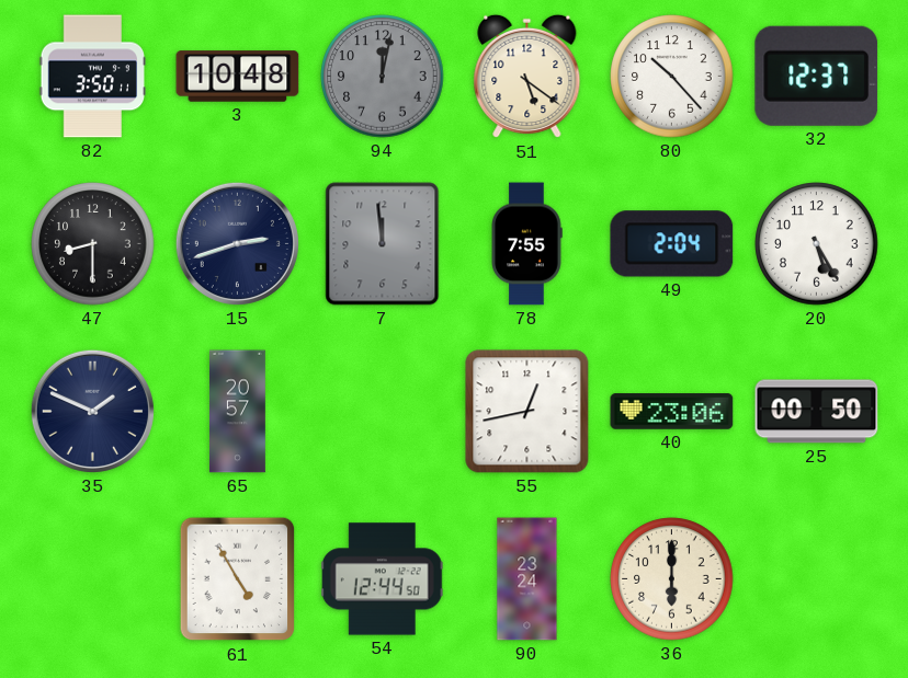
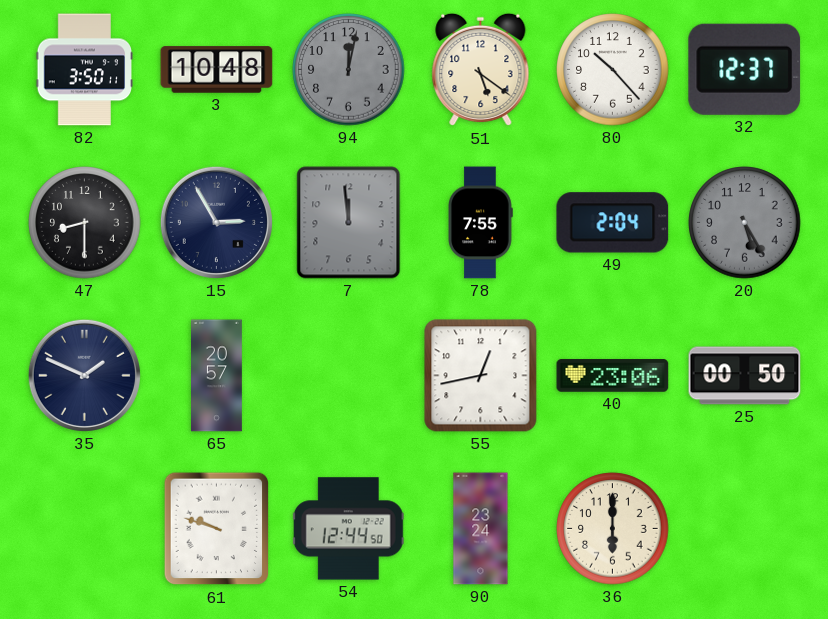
15: 2:42 -> 2:55
20 dial: white -> grey
61: 4:55 -> 9:48
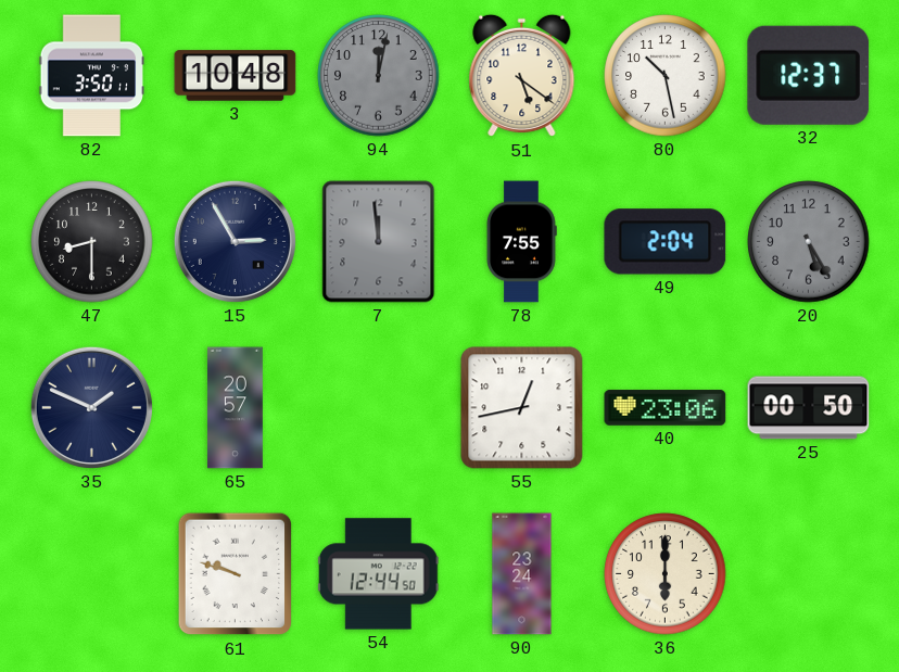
80: 10:23 -> 10:28
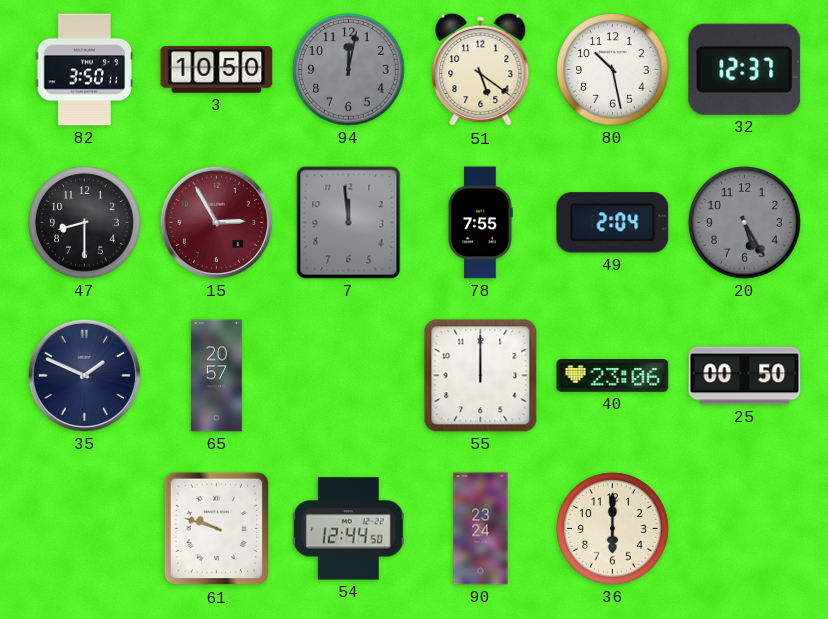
3: 10:48 -> 10:50
15 dial: navy -> burgundy
55: 12:43 -> 12:00
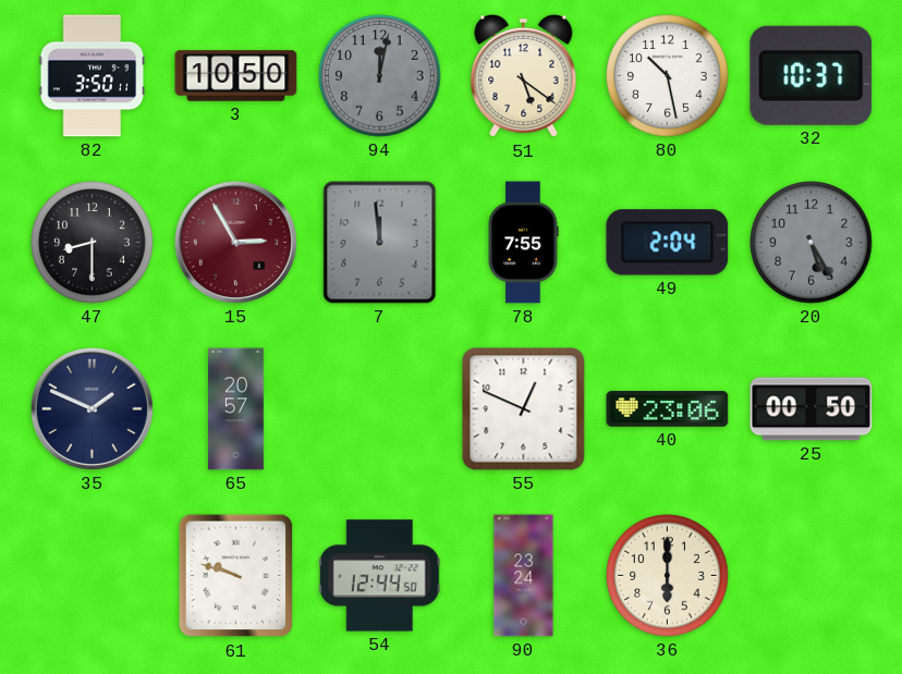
32: 12:37 -> 10:37
55: 12:00 -> 12:49
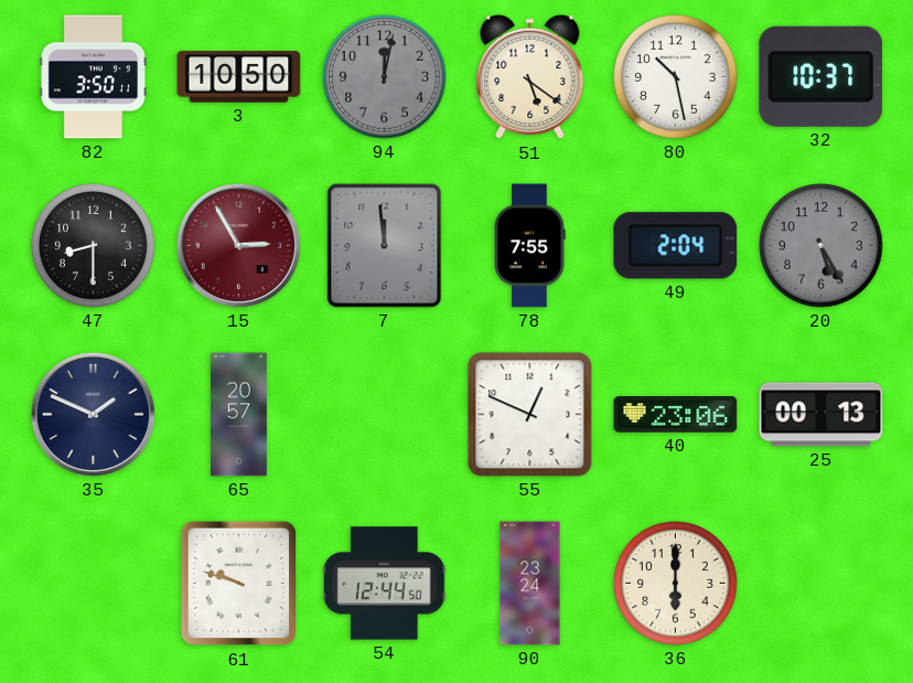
25: 00:50 -> 00:13
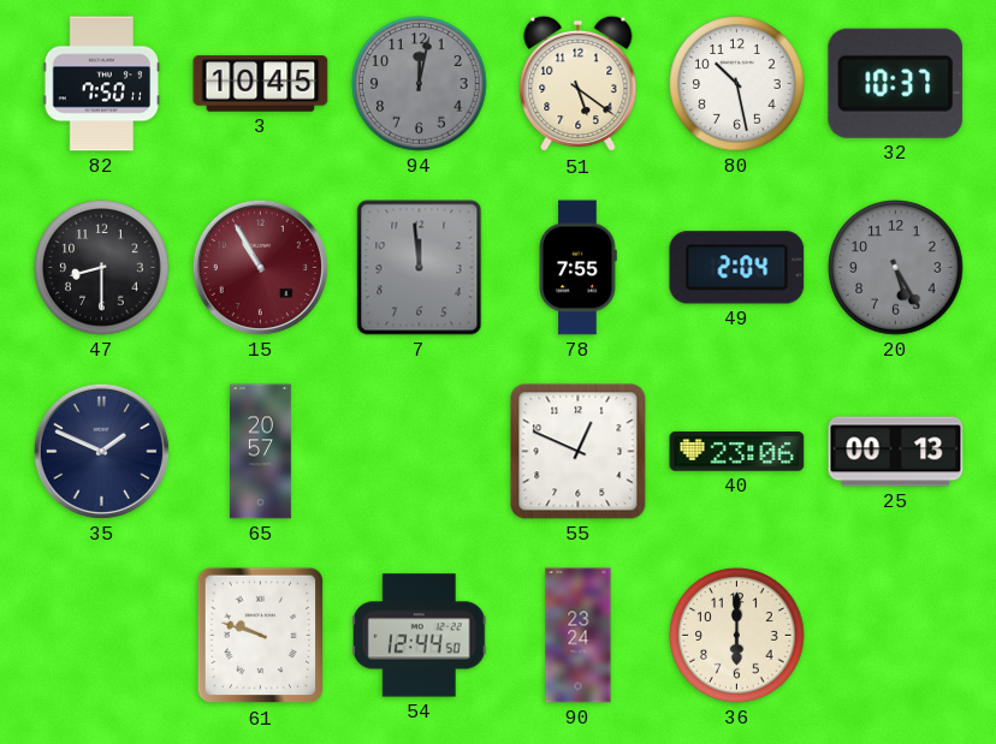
82: 3:50 -> 7:50
3: 10:50 -> 10:45
15: 2:55 -> 10:55
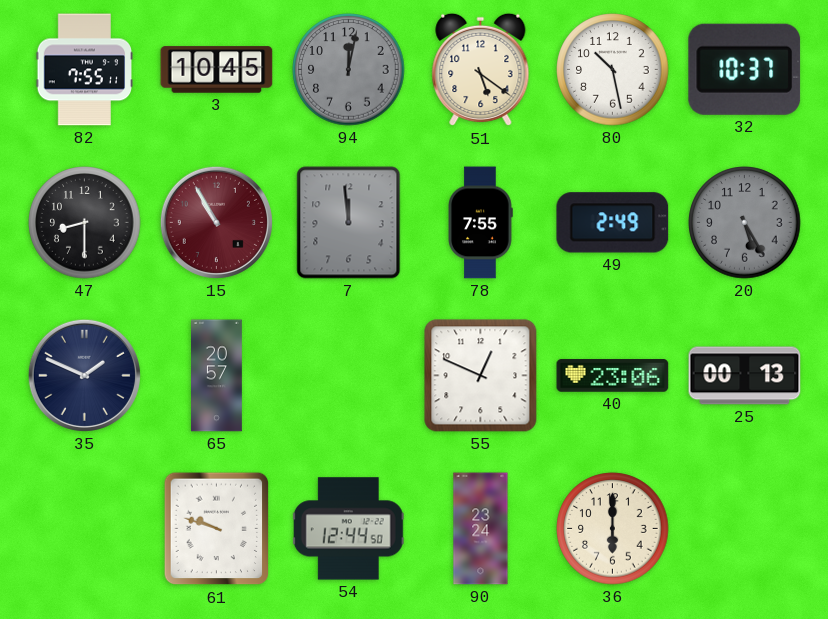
82: 7:50 -> 7:55
49: 2:04 -> 2:49
